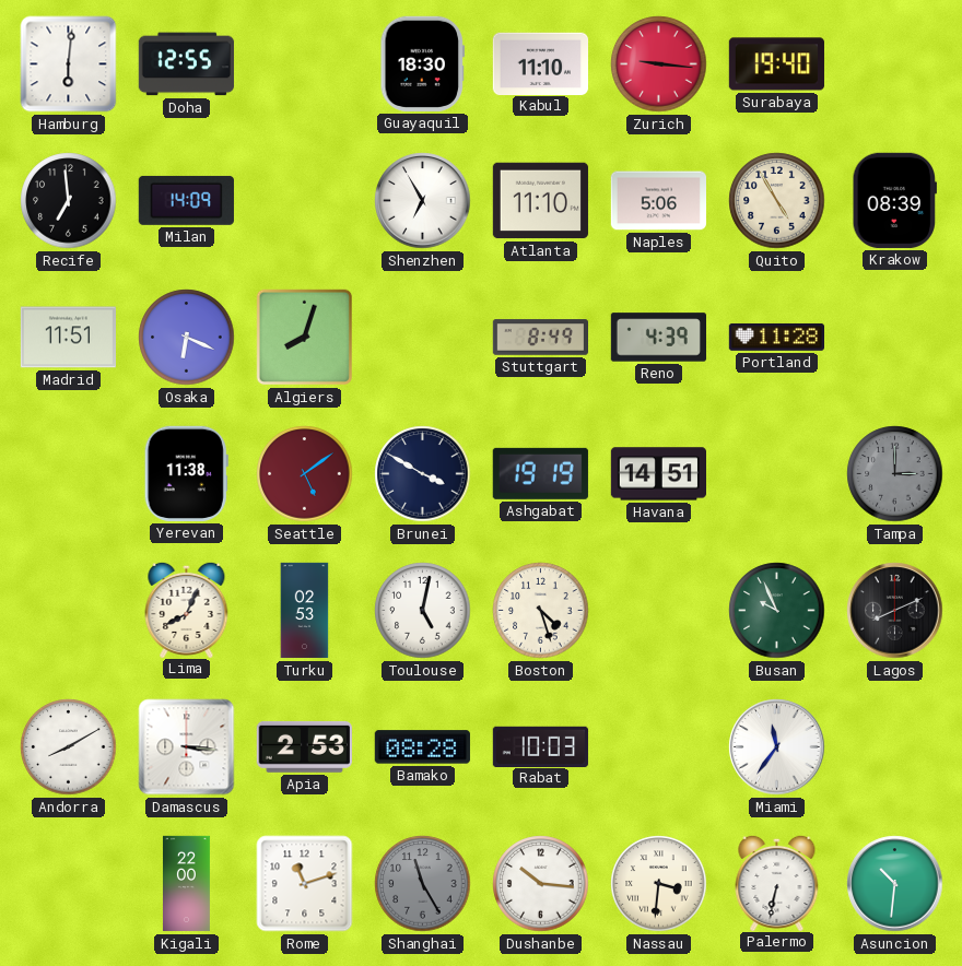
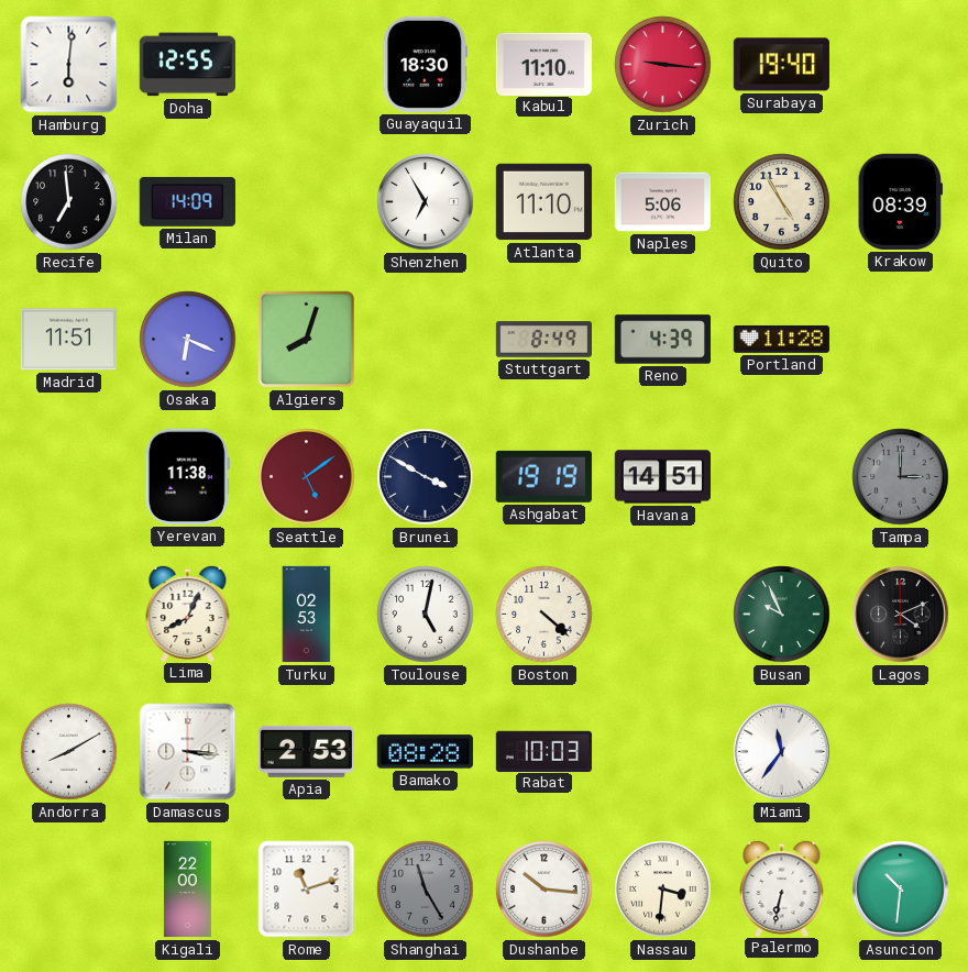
Boston: 4:27 -> 4:22
Lagos: 8:11 -> 4:11
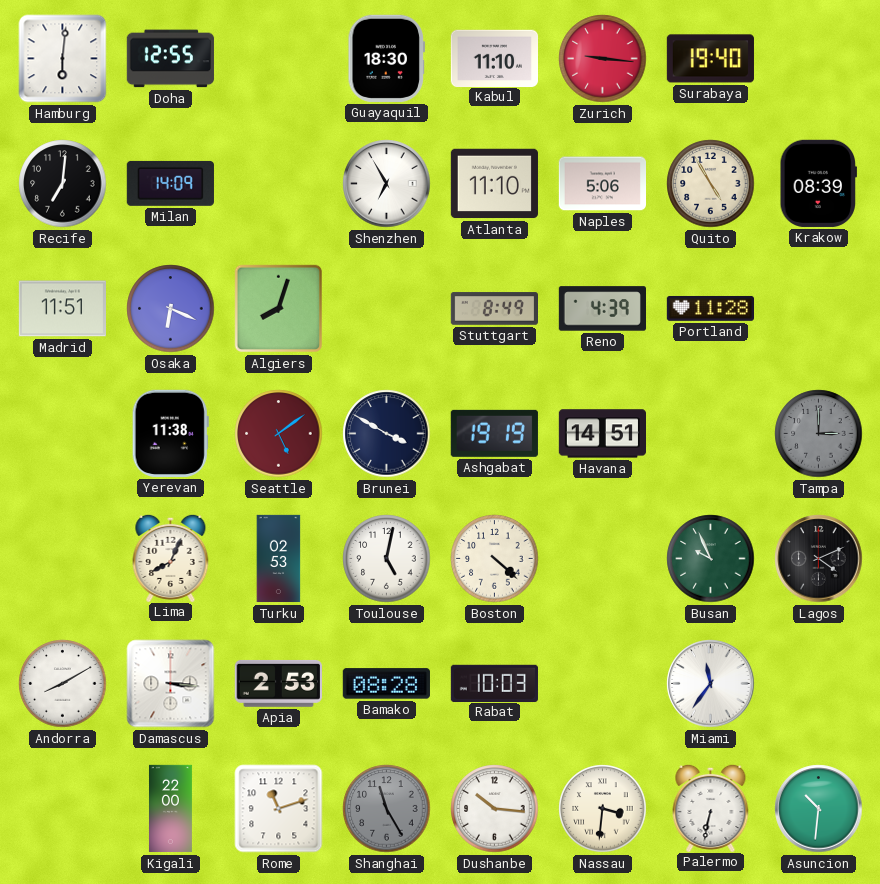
Recife: 6:59 -> 7:01
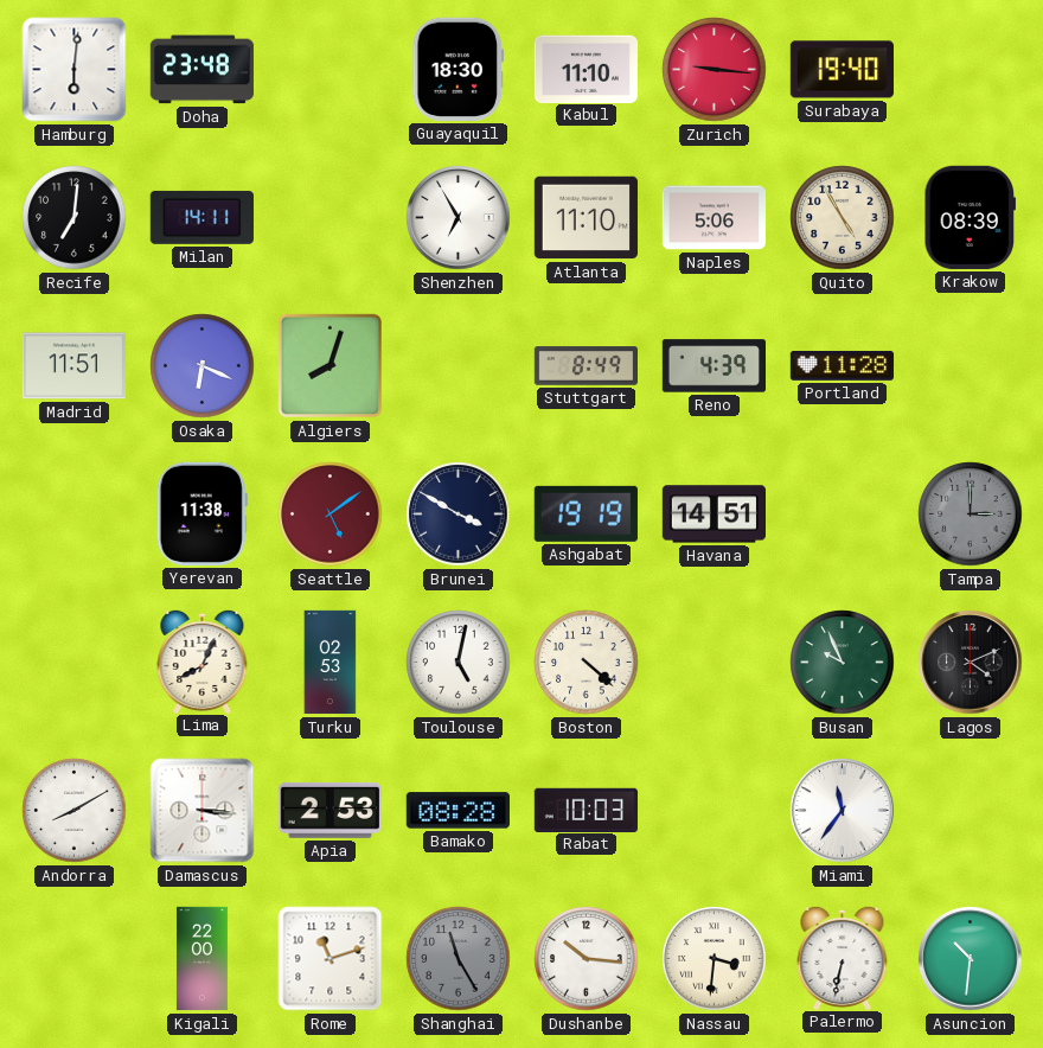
Doha: 12:55 -> 23:48
Milan: 14:09 -> 14:11
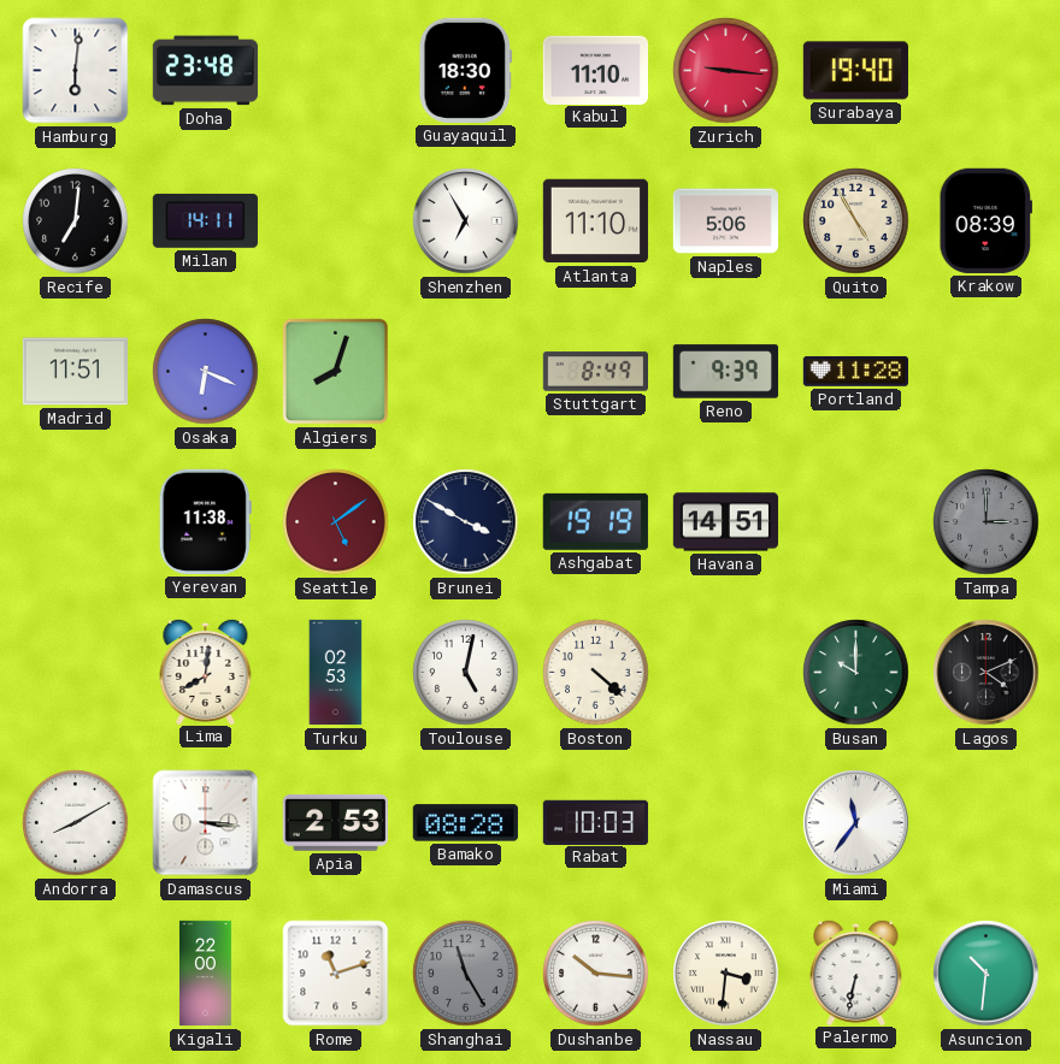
Reno: 4:39 -> 9:39
Lima: 8:04 -> 8:01
Busan: 9:56 -> 10:00
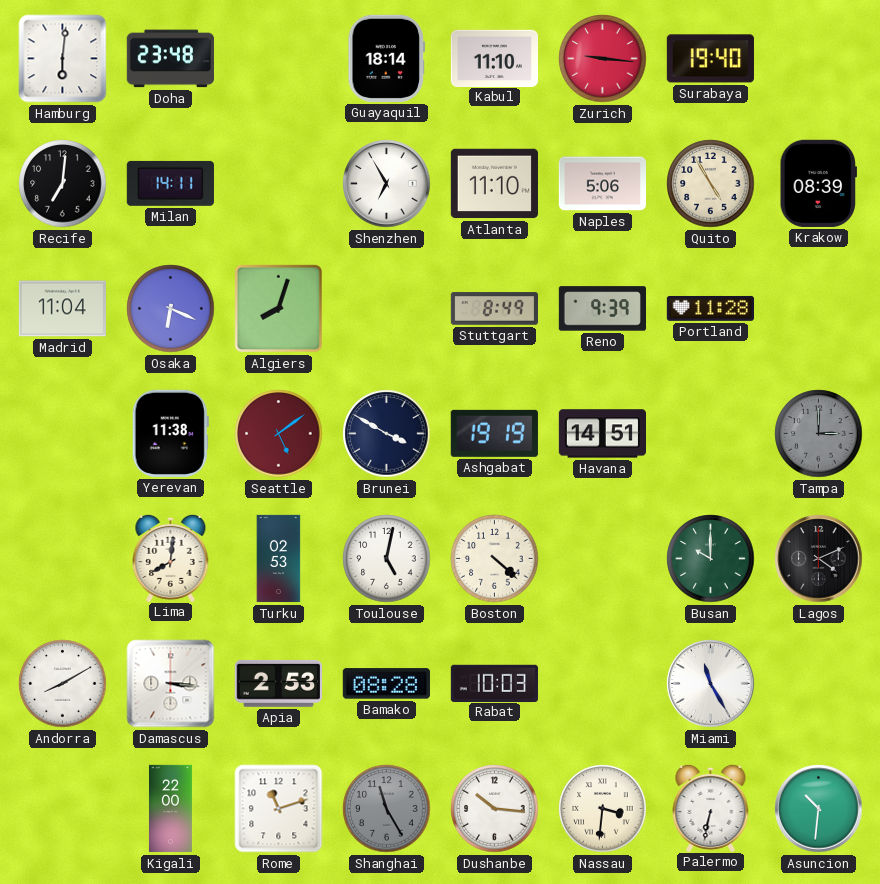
Guayaquil: 18:30 -> 18:14
Madrid: 11:51 -> 11:04
Miami: 11:36 -> 11:25
